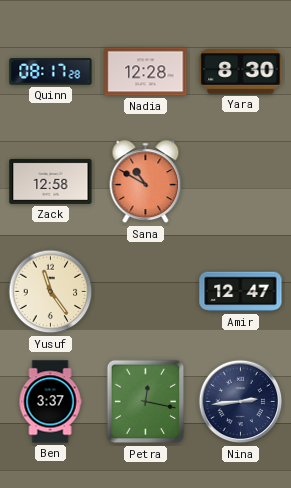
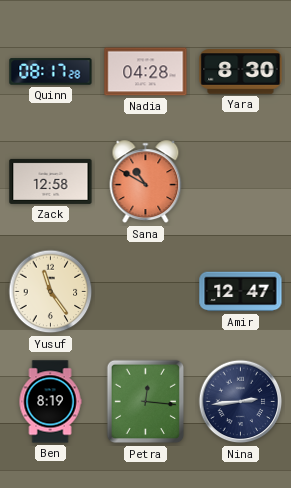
Nadia: 12:28 -> 04:28
Ben: 3:37 -> 8:19
Petra: 12:17 -> 12:16
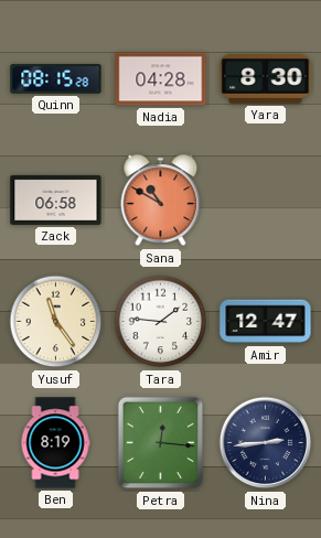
Quinn: 08:17 -> 08:15
Zack: 12:58 -> 06:58
Tara: none -> 1:46
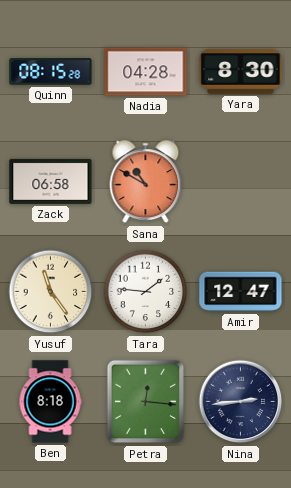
Ben: 8:19 -> 8:18
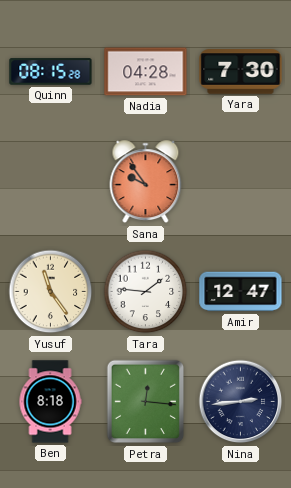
Yara: 8:30 -> 7:30
Zack: 06:58 -> none
Sana: 10:50 -> 9:54
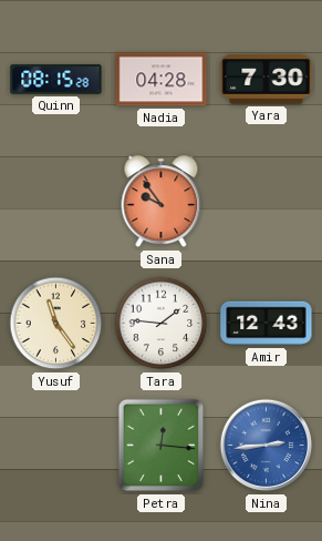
Amir: 12:47 -> 12:43
Ben: 8:18 -> none
Nina dial: navy -> blue
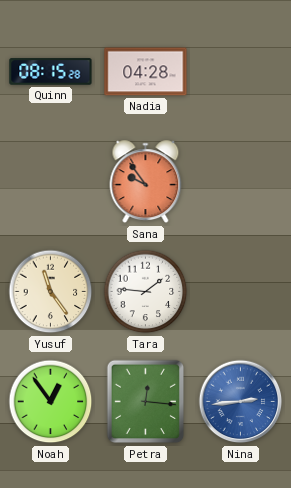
Yara: 7:30 -> none
Amir: 12:43 -> none
Noah: none -> 12:54
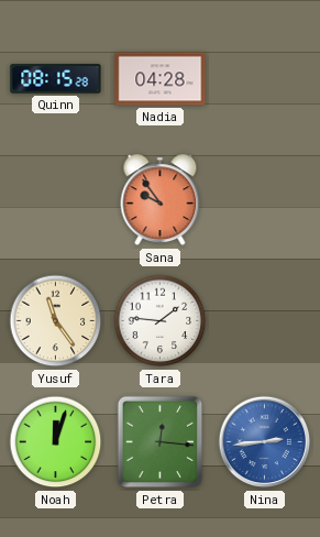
Noah: 12:54 -> 12:03
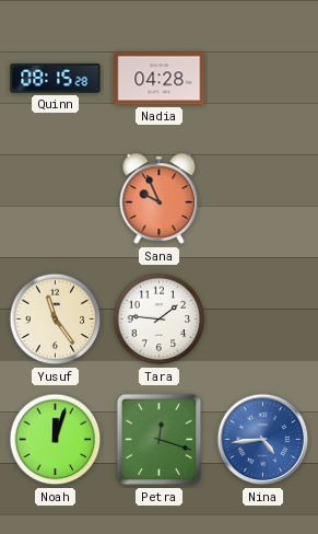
Sana: 9:54 -> 9:56
Petra: 12:16 -> 12:18
Nina: 2:44 -> 4:44
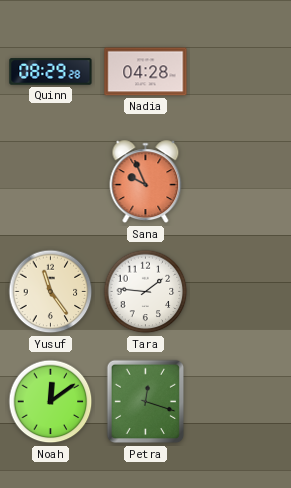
Quinn: 08:15 -> 08:29
Noah: 12:03 -> 12:09
Nina: 4:44 -> none
